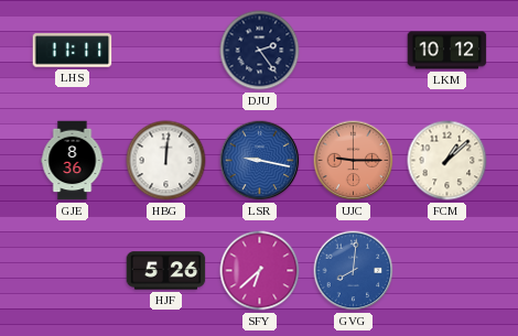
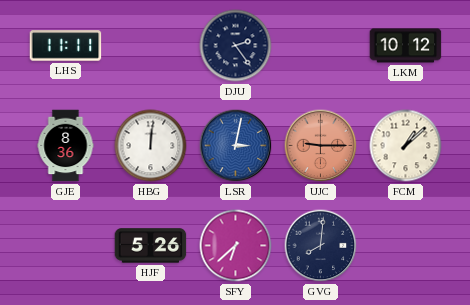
LSR: 9:17 -> 3:02
GVG dial: blue -> navy
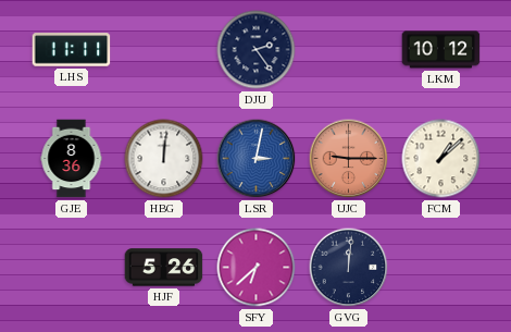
GVG: 8:01 -> 12:01
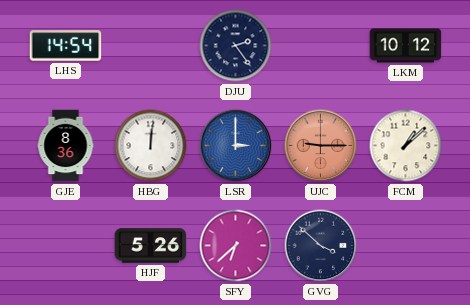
LHS: 11:11 -> 14:54
LSR: 3:02 -> 3:00
GVG: 12:01 -> 3:52
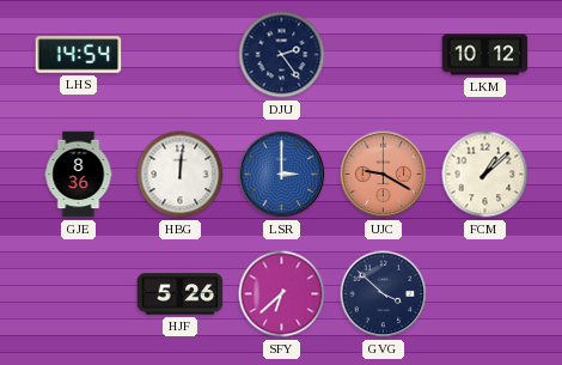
UJC: 9:15 -> 9:20
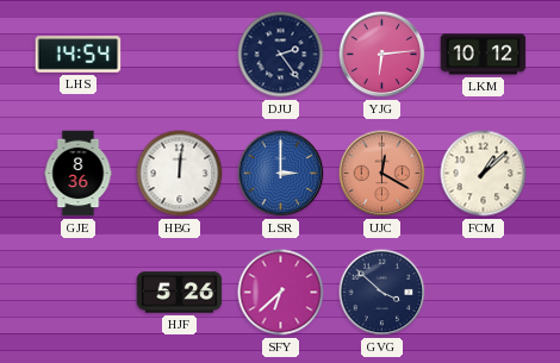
YJG: none -> 6:14
UJC: 9:20 -> 12:20
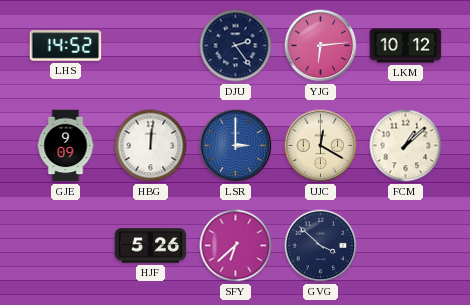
LHS: 14:54 -> 14:52
GJE: 8:36 -> 9:09
UJC dial: salmon -> cream
